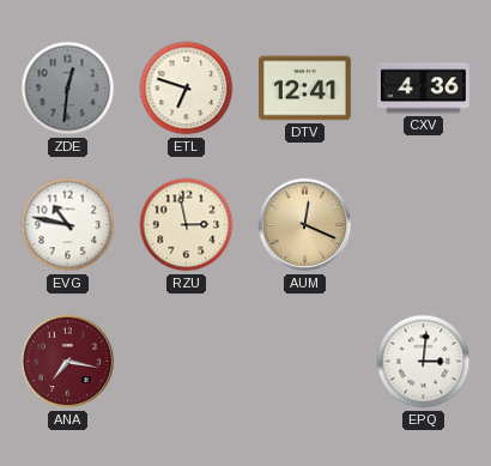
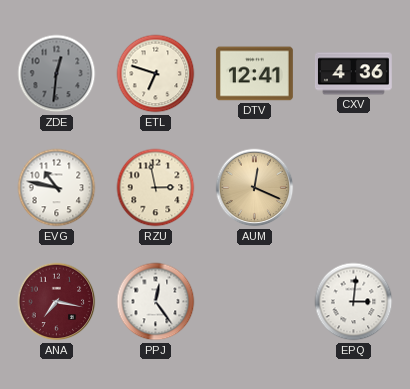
PPJ: none -> 12:24
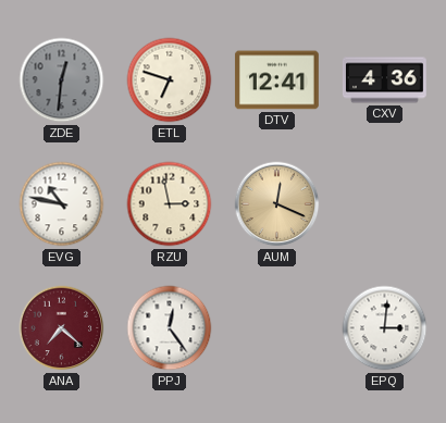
ANA: 7:17 -> 7:22
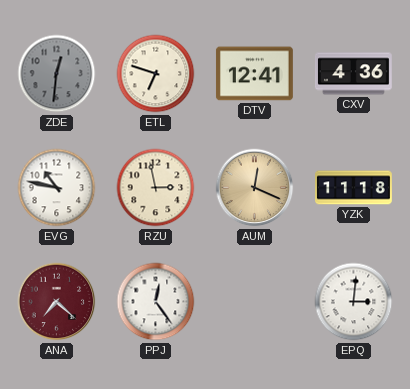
YZK: none -> 11:18
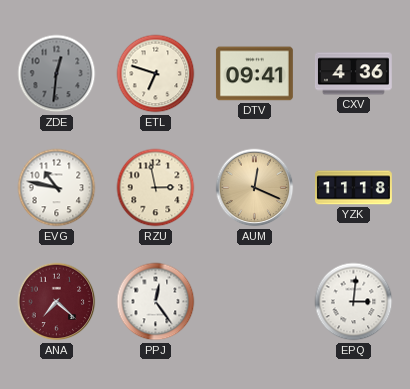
DTV: 12:41 -> 09:41
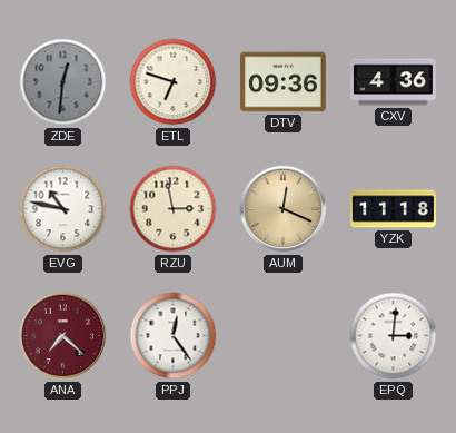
DTV: 09:41 -> 09:36
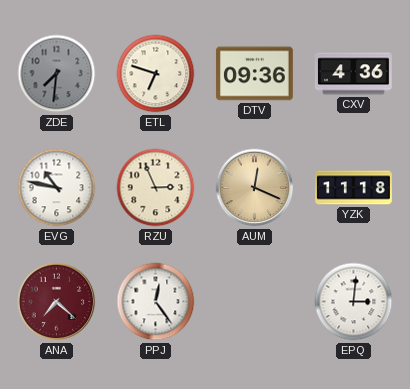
ZDE: 12:31 -> 7:31
RZU: 2:58 -> 2:56
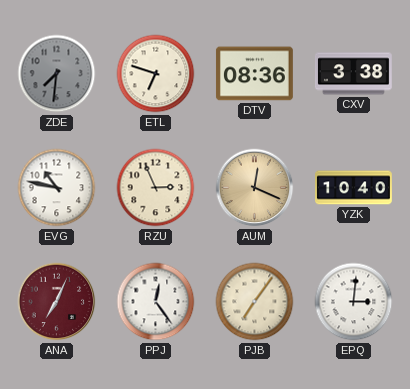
DTV: 09:36 -> 08:36
CXV: 4:36 -> 3:38
YZK: 11:18 -> 10:40
ANA: 7:22 -> 7:04
PJB: none -> 7:06
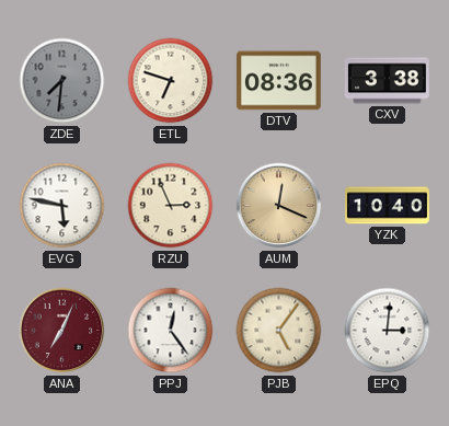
EVG: 10:47 -> 5:47
PJB: 7:06 -> 5:06
